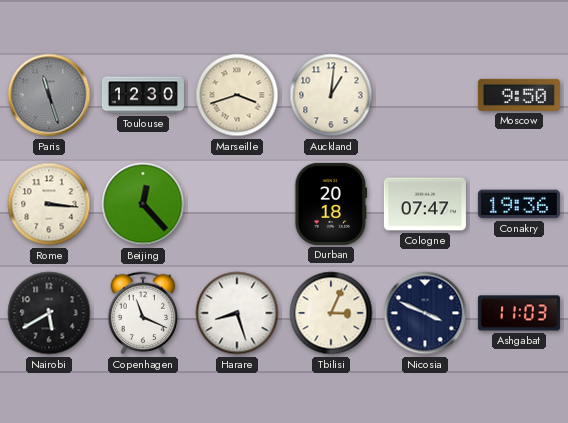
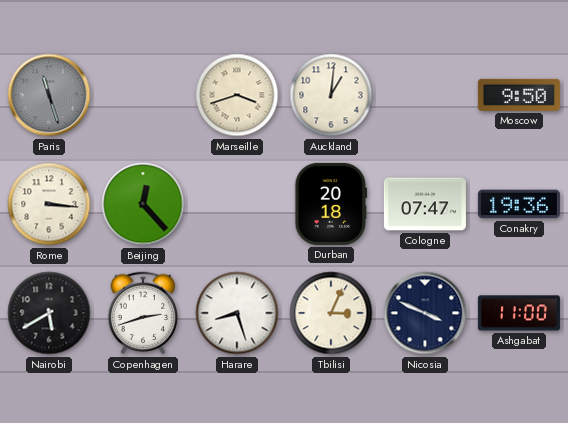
Toulouse: 12:30 -> none
Copenhagen: 11:19 -> 2:42
Ashgabat: 11:03 -> 11:00
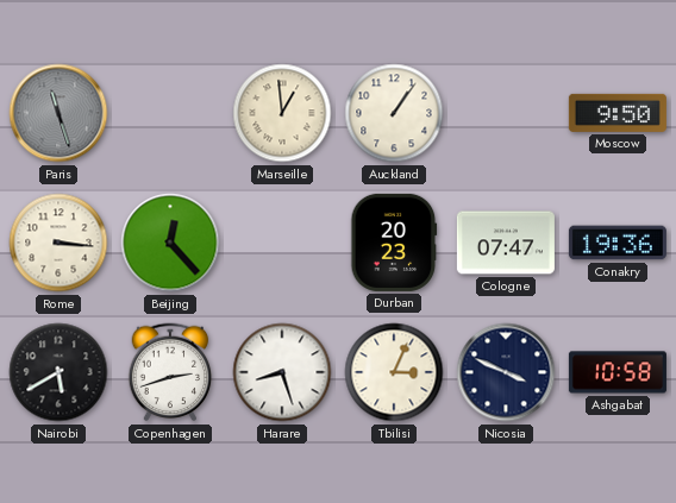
Marseille: 3:42 -> 12:59
Auckland: 1:01 -> 1:06
Durban: 20:18 -> 20:23
Ashgabat: 11:00 -> 10:58
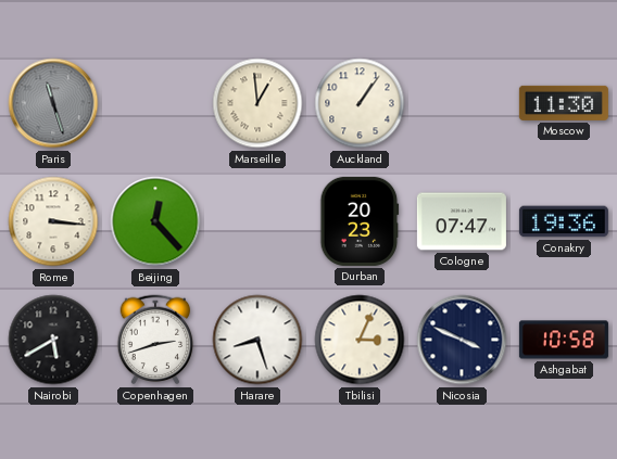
Moscow: 9:50 -> 11:30
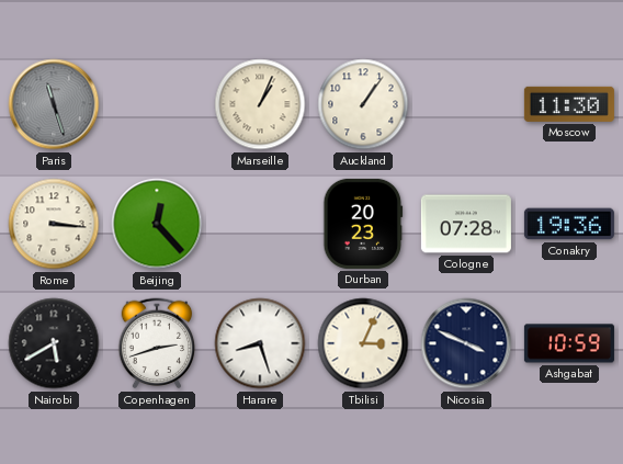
Marseille: 12:59 -> 1:04
Cologne: 07:47 -> 07:28
Ashgabat: 10:58 -> 10:59
